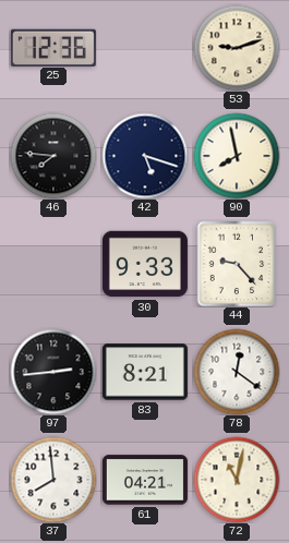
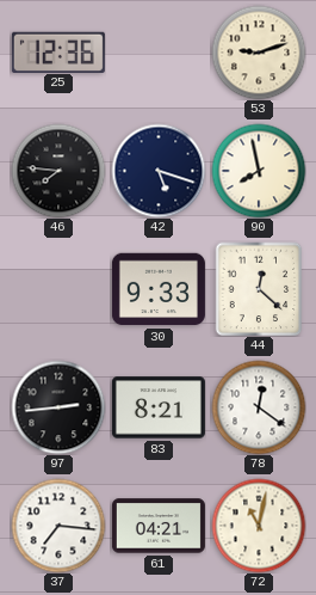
44: 9:23 -> 12:22
37: 7:59 -> 7:16
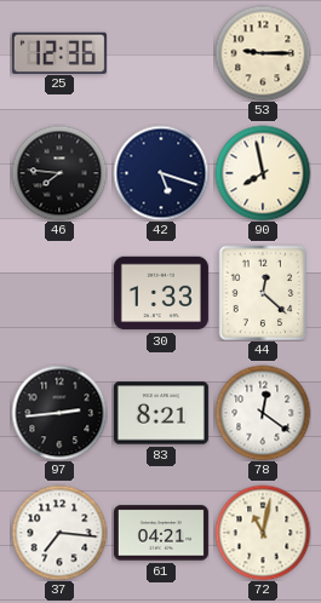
53: 9:12 -> 9:15
30: 9:33 -> 1:33
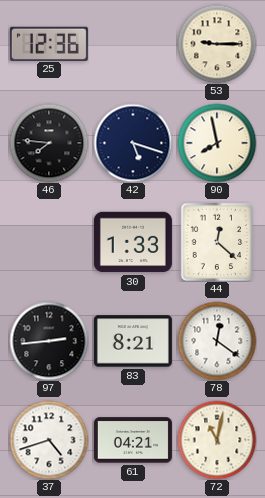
37: 7:16 -> 4:42
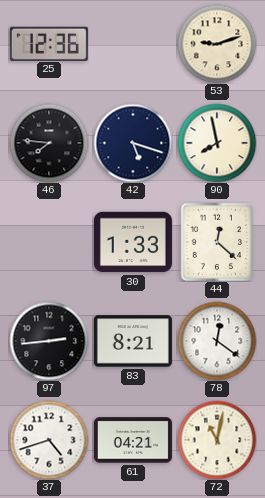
53: 9:15 -> 9:12
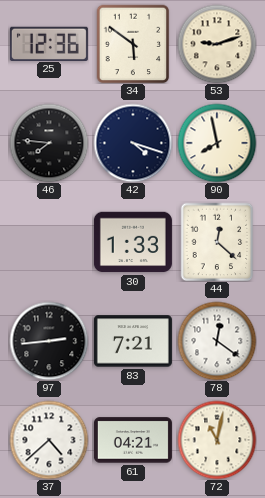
34: none -> 5:51
42: 5:18 -> 4:18
83: 8:21 -> 7:21
37: 4:42 -> 4:38
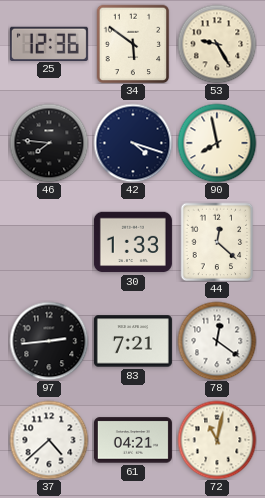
53: 9:12 -> 9:25
